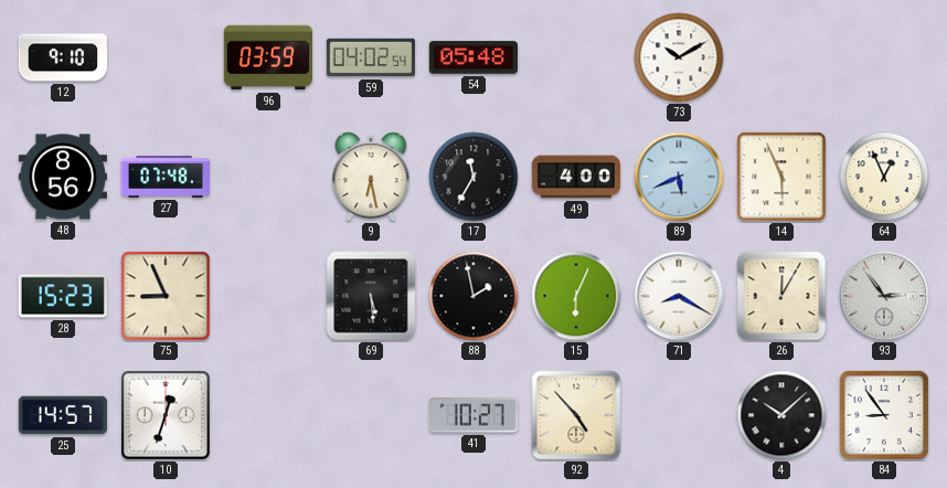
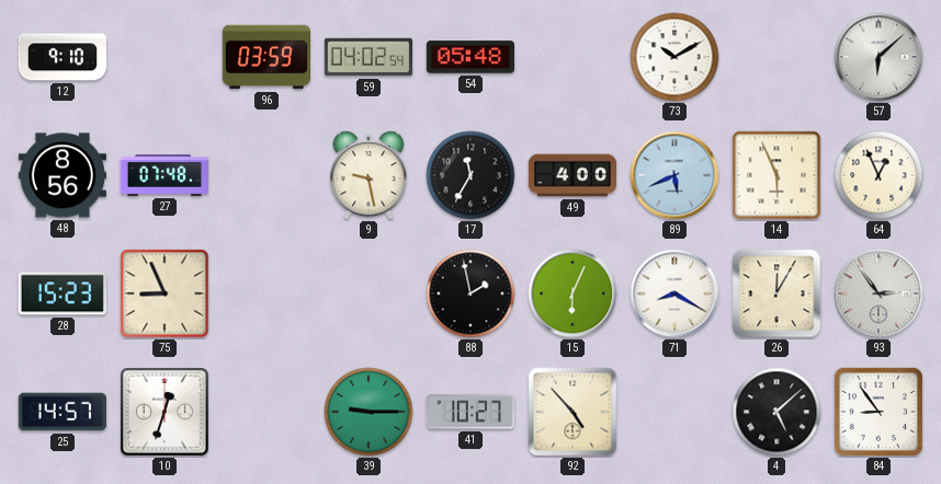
57: none -> 6:08
9: 6:28 -> 9:28
69: 5:29 -> none
39: none -> 9:15
4: 10:08 -> 5:08
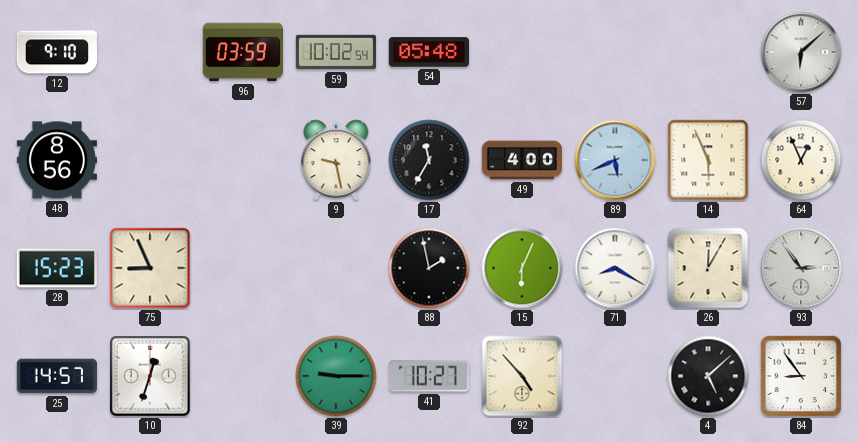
59: 04:02 -> 10:02
73: 10:10 -> none
27: 07:48 -> none
